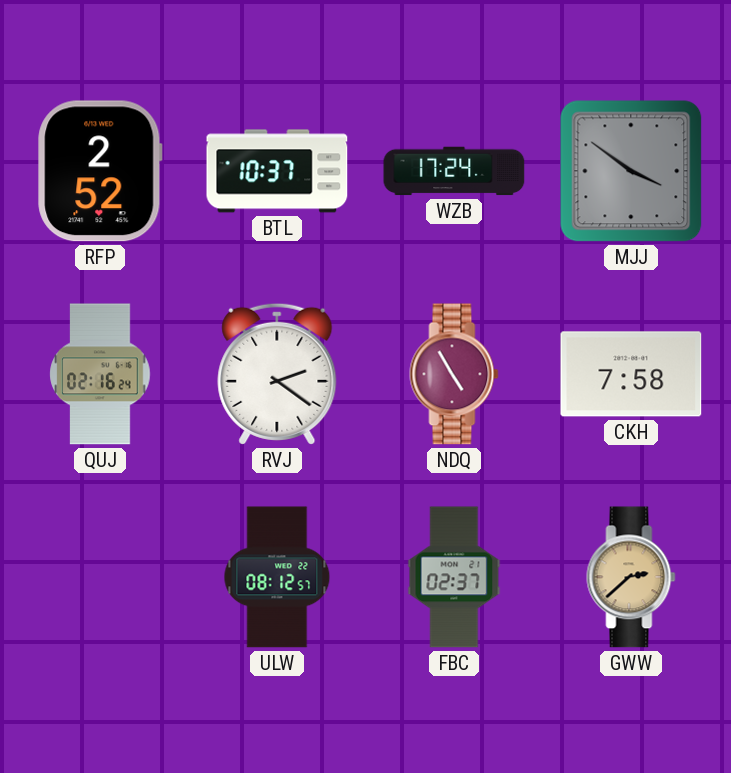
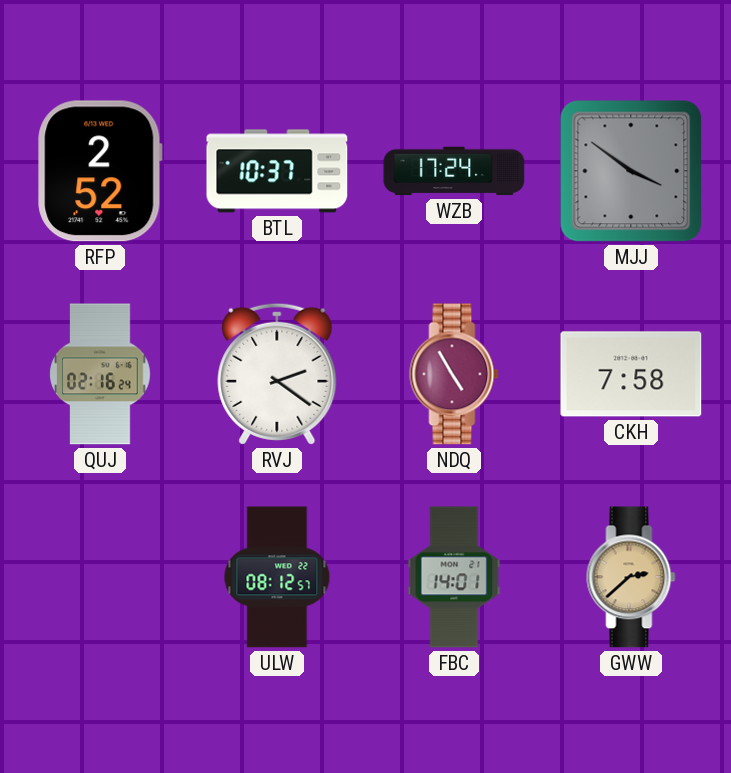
FBC: 02:37 -> 14:01
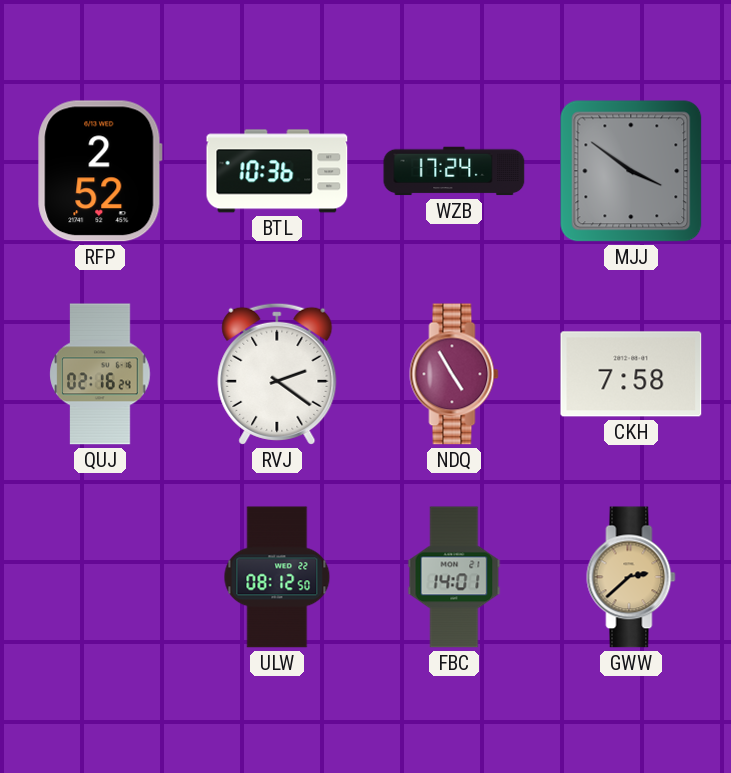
BTL: 10:37 -> 10:36
ULW: 08:12:57 -> 08:12:50
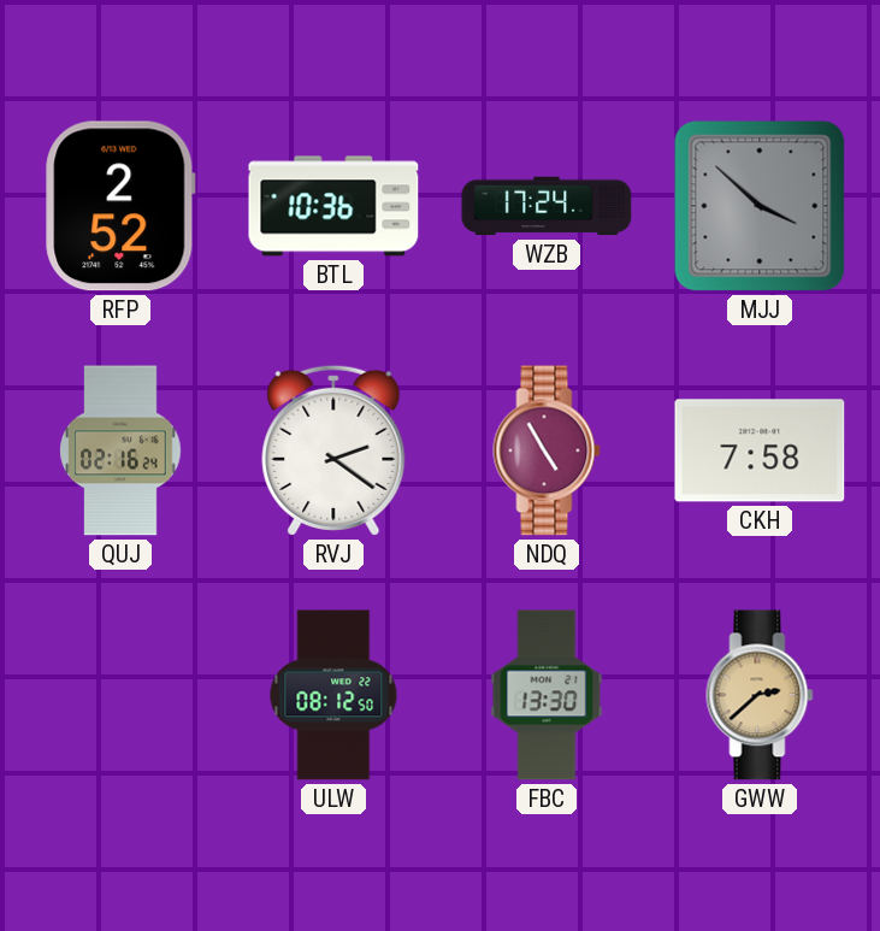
MJJ: 3:51 -> 3:52
FBC: 14:01 -> 13:30
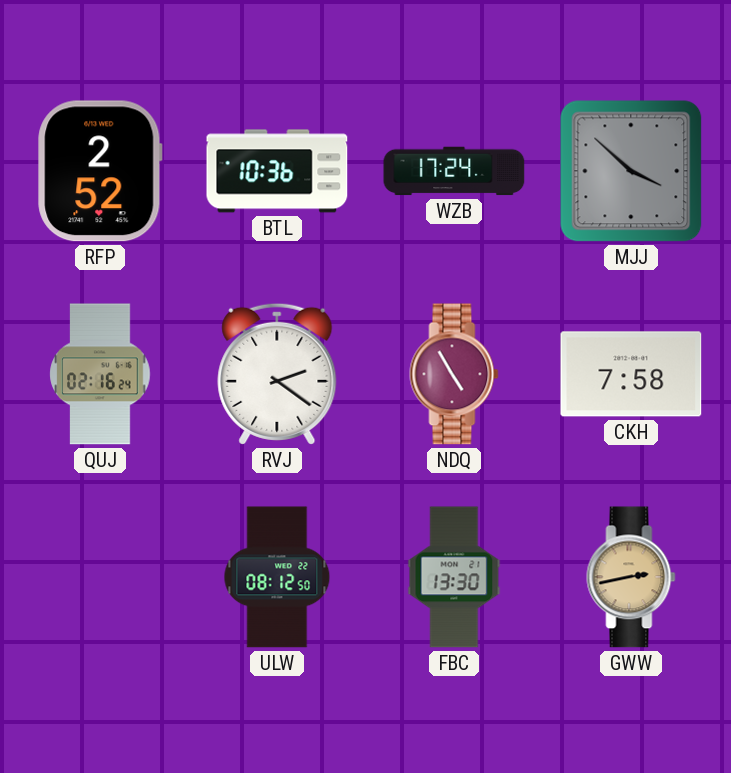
GWW: 2:38 -> 2:43
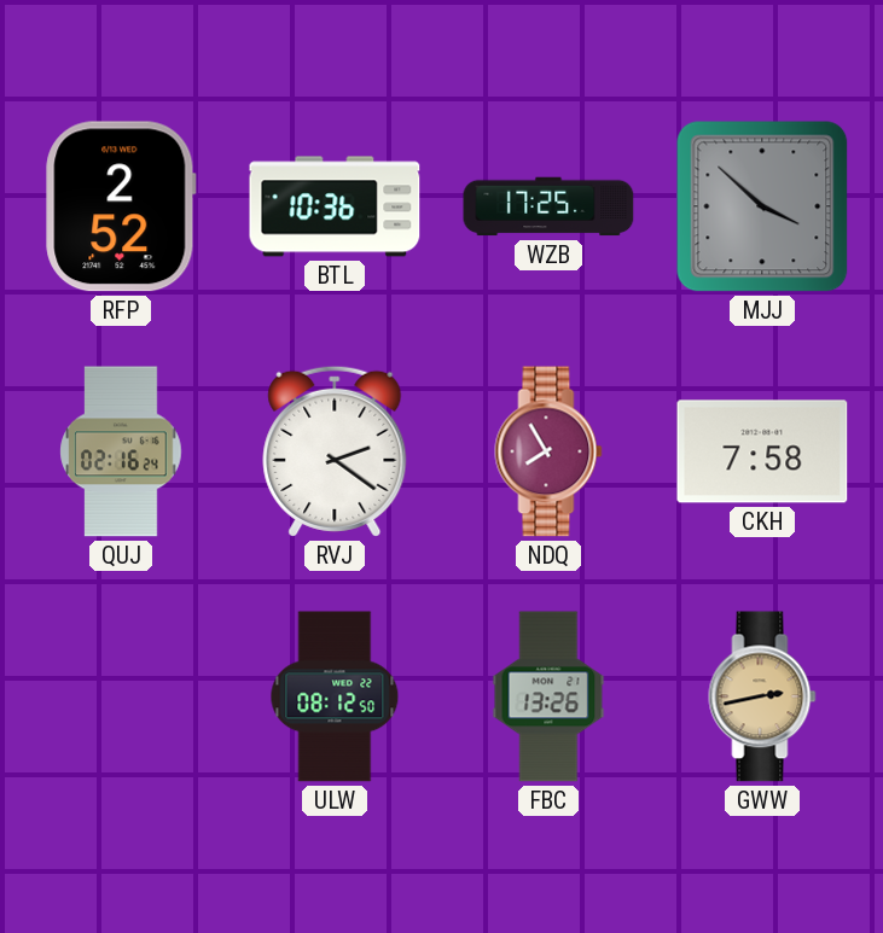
WZB: 17:24 -> 17:25
NDQ: 4:55 -> 7:55
FBC: 13:30 -> 13:26
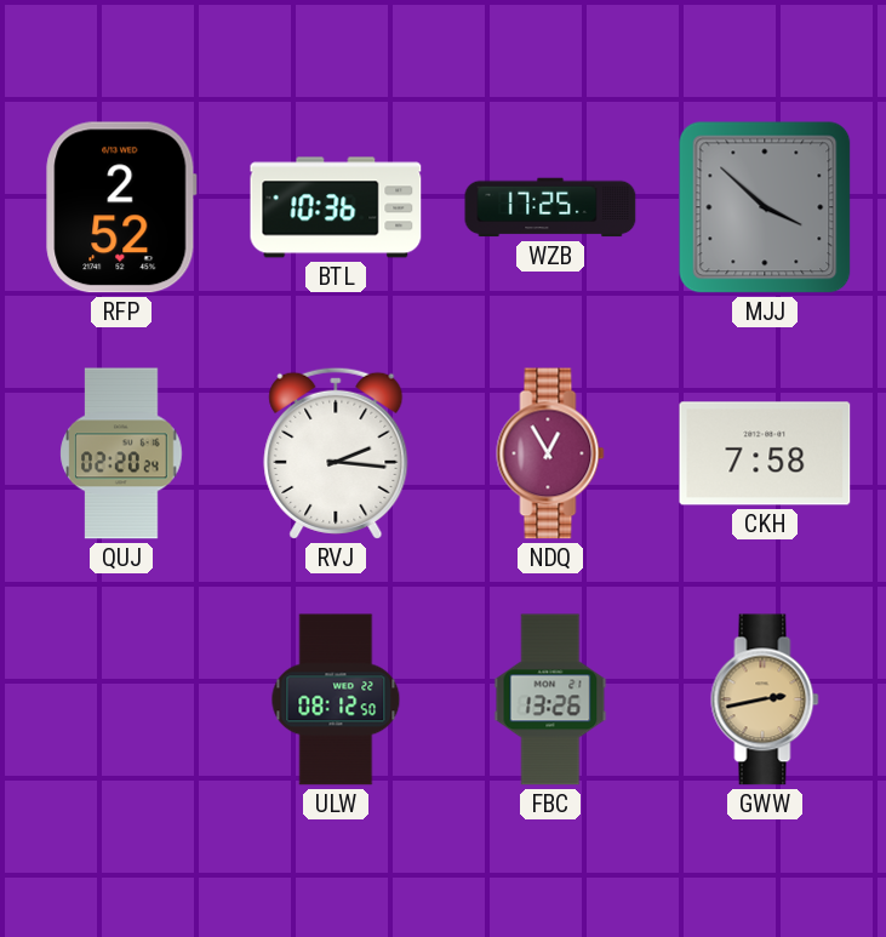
QUJ: 02:16 -> 02:20
RVJ: 2:21 -> 2:16
NDQ: 7:55 -> 12:55
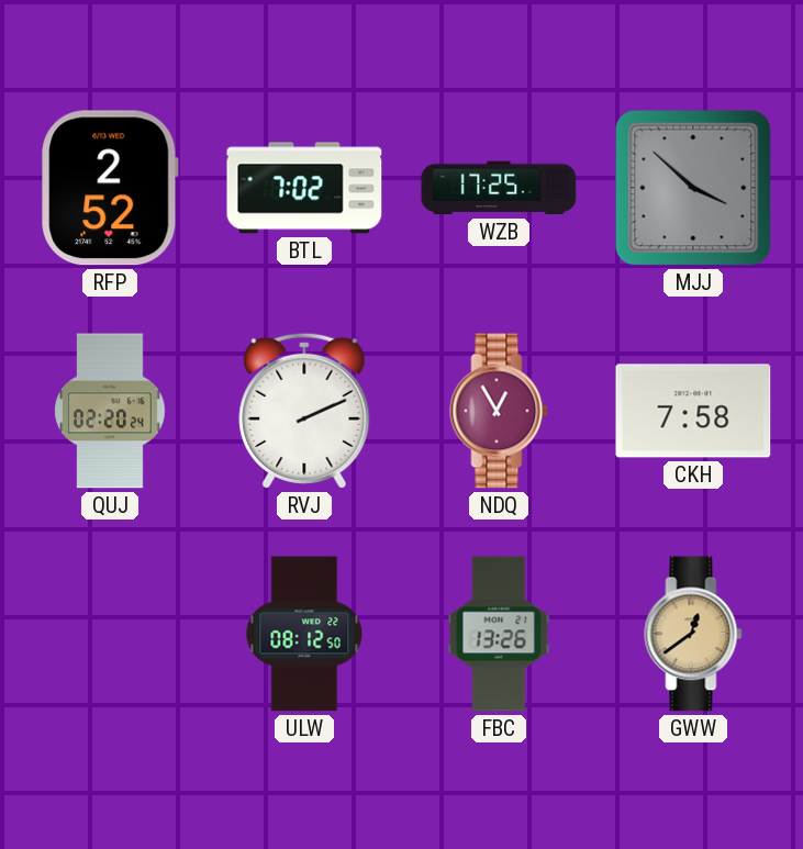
BTL: 10:36 -> 7:02
RVJ: 2:16 -> 2:11
GWW: 2:43 -> 12:39
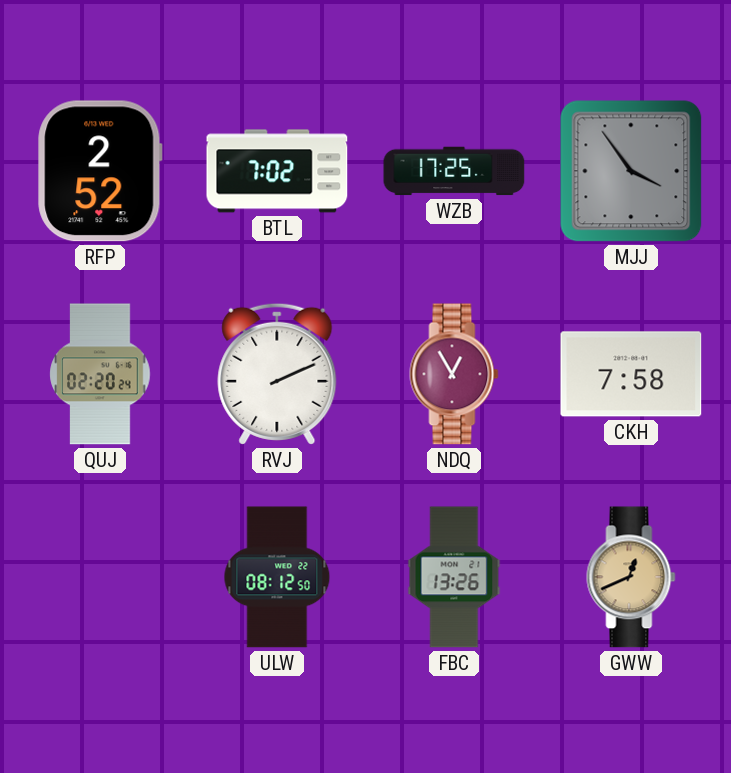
MJJ: 3:52 -> 3:54
GWW: 12:39 -> 12:41
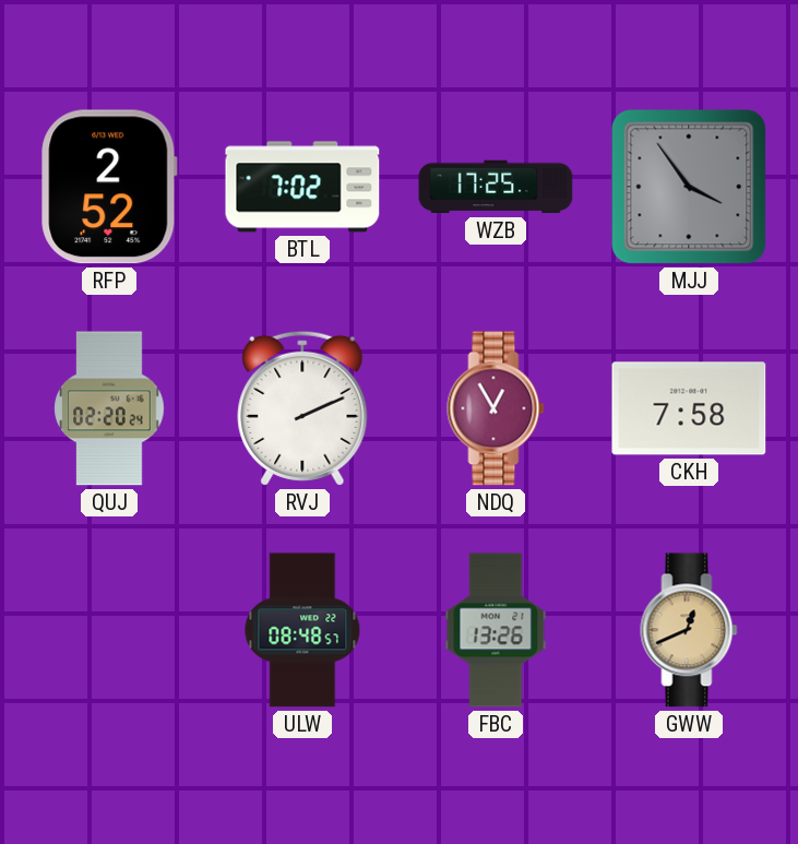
ULW: 08:12 -> 08:48
